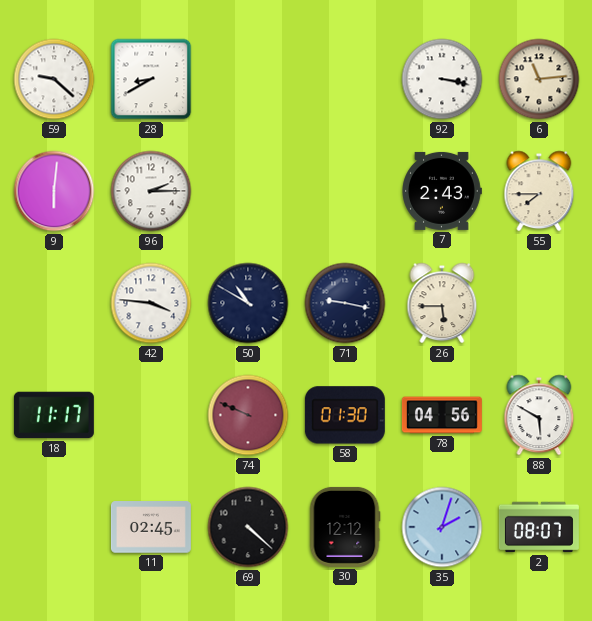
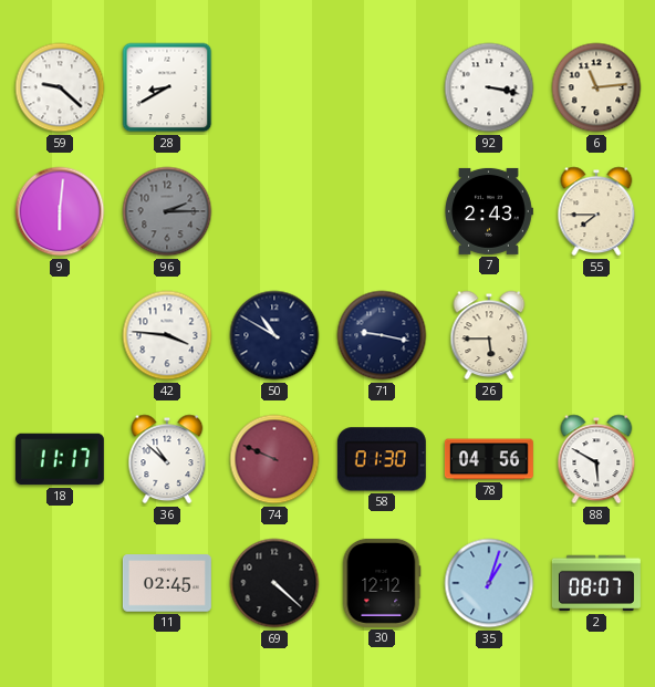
96 dial: white -> grey
36: none -> 10:52
35: 2:03 -> 1:03
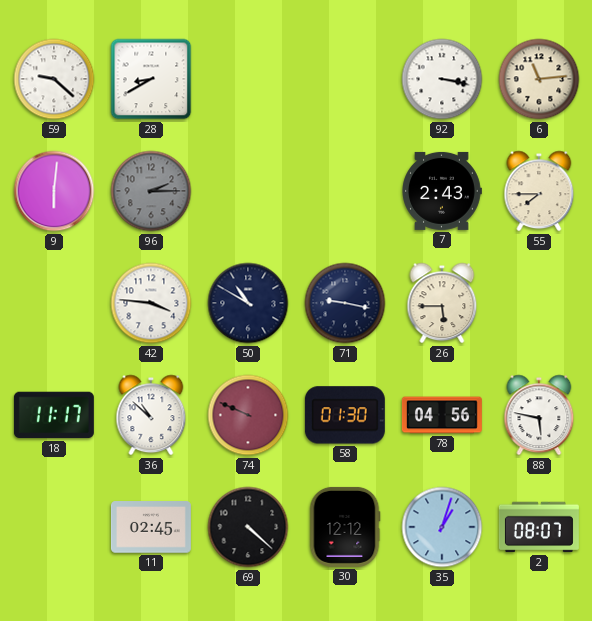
88: 5:50 -> 5:47
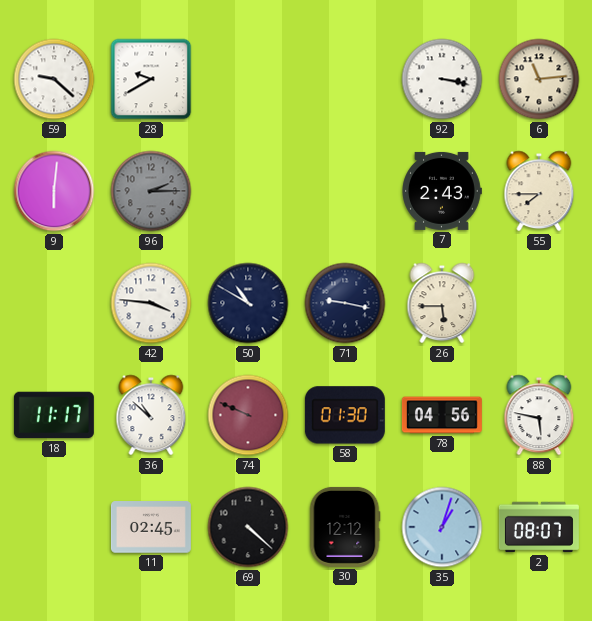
28: 8:40 -> 9:40
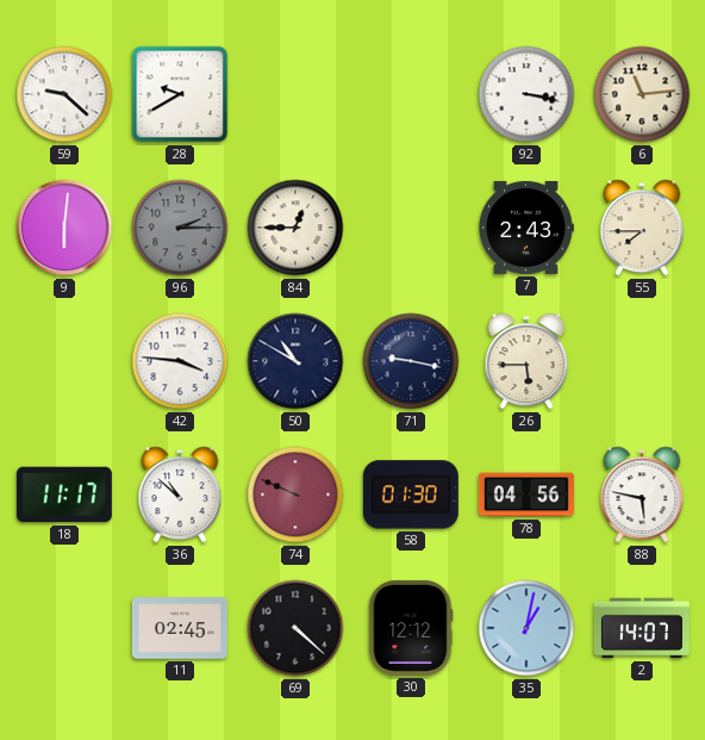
84: none -> 12:45
35: 1:03 -> 1:02
2: 08:07 -> 14:07
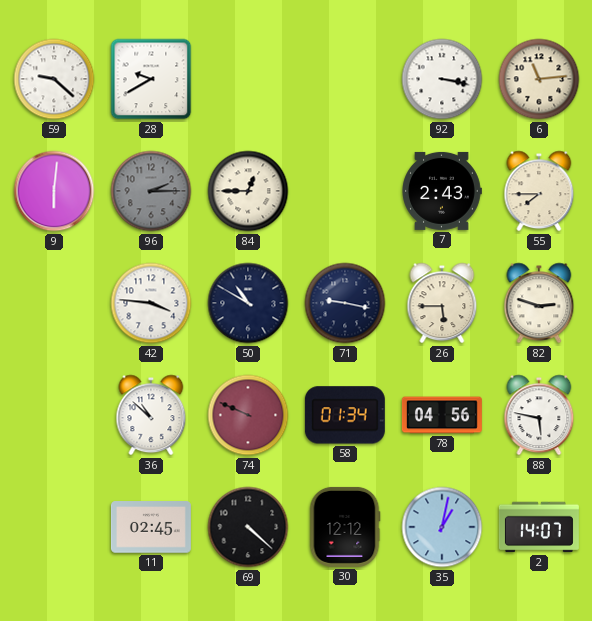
82: none -> 2:48
18: 11:17 -> none
58: 01:30 -> 01:34
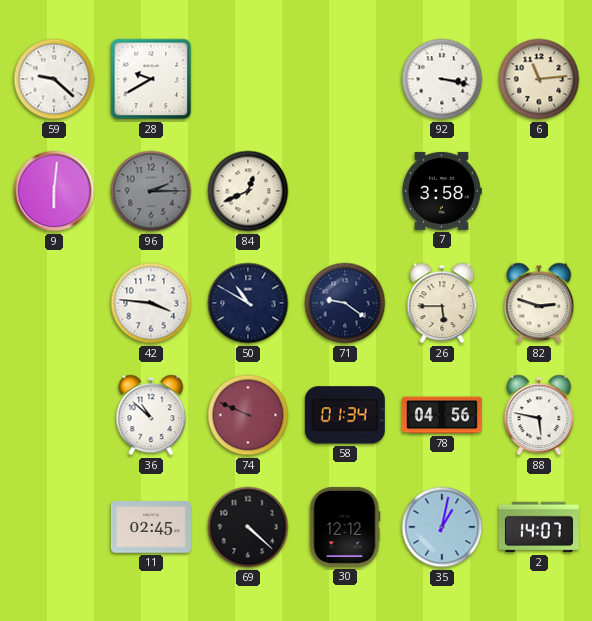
84: 12:45 -> 12:41
7: 2:43 -> 3:58
55: 7:45 -> none
71: 9:17 -> 9:21
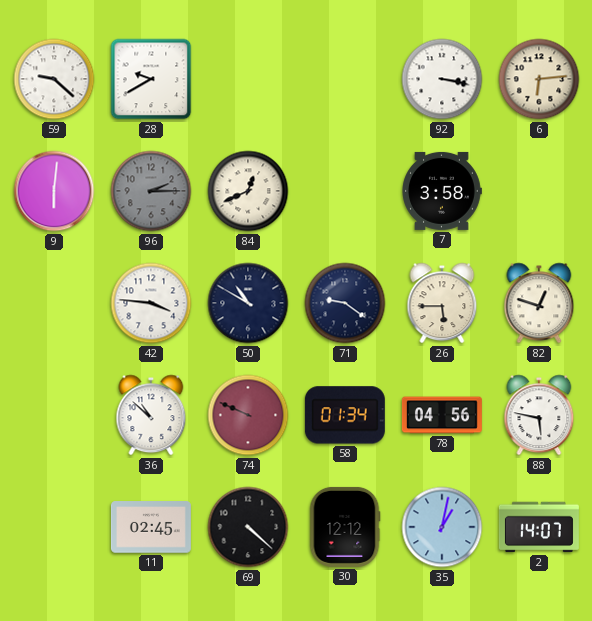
6: 11:14 -> 6:14
82: 2:48 -> 12:48
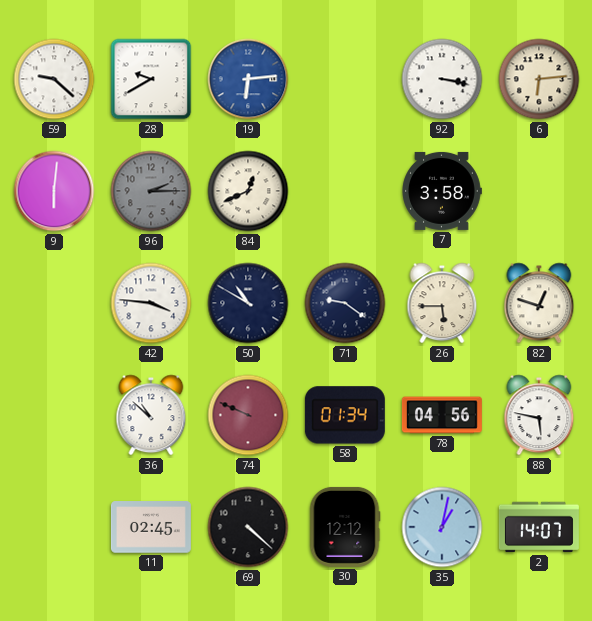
19: none -> 6:14
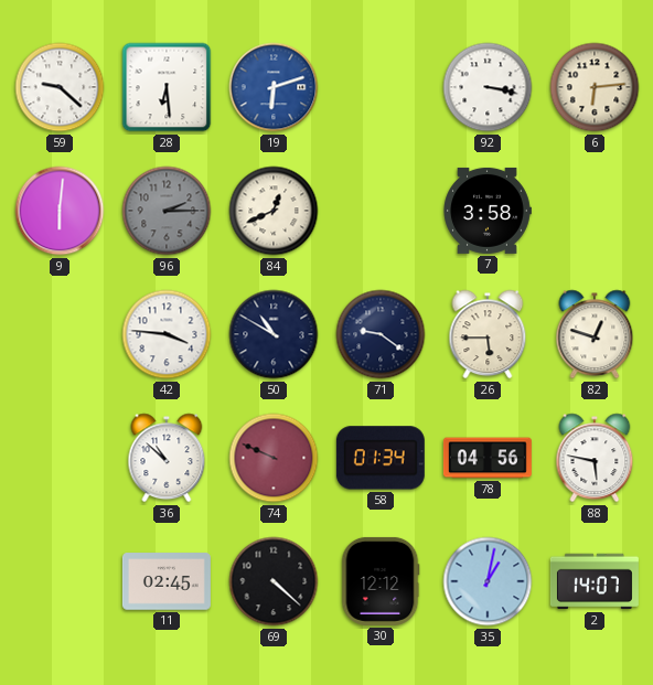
28: 9:40 -> 6:29
19: 6:14 -> 6:12
